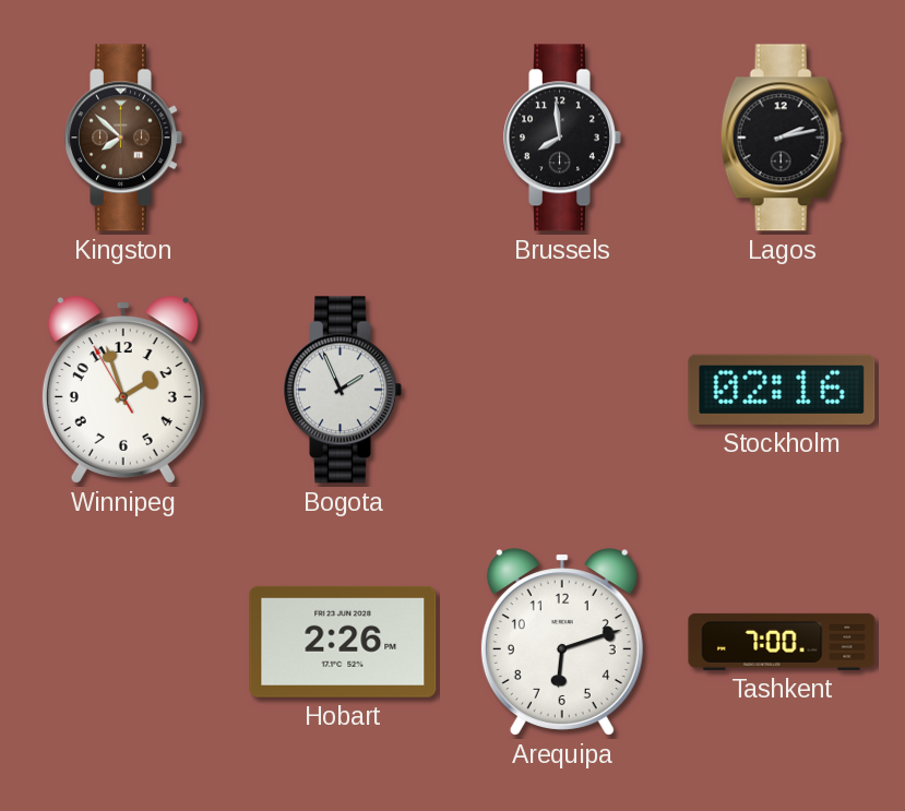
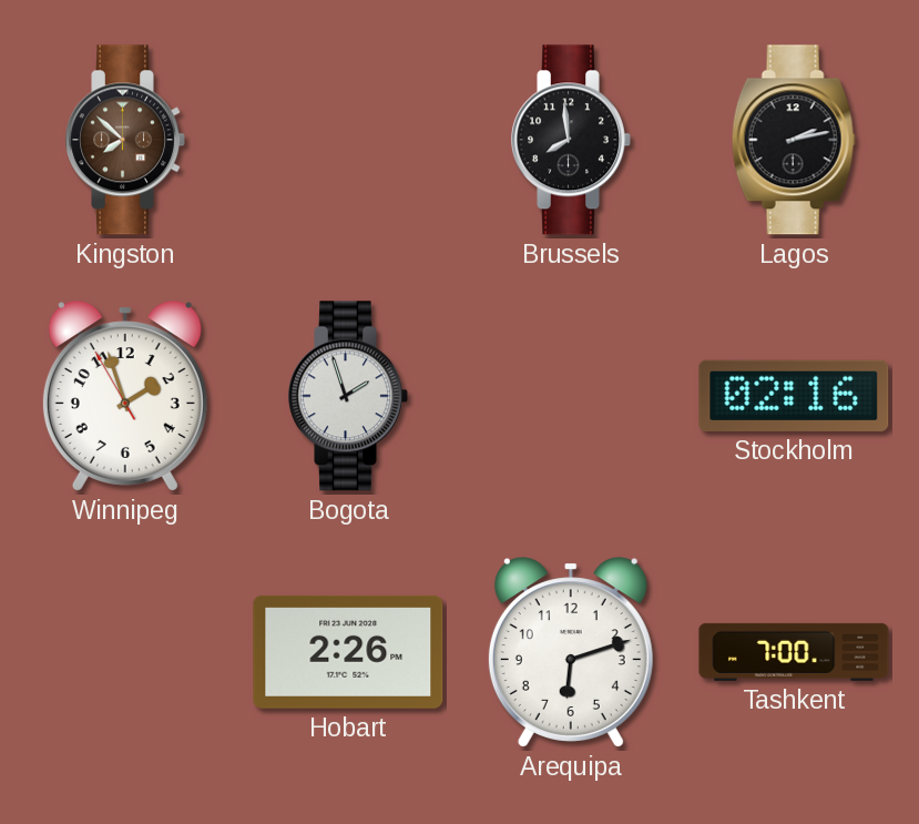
Bogota: 1:56 -> 1:57
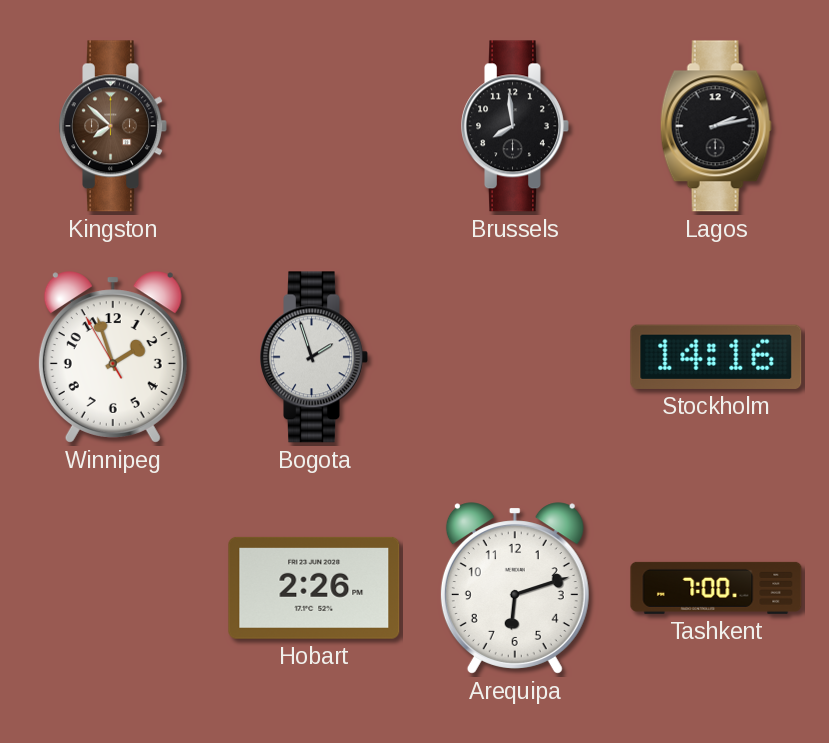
Stockholm: 02:16 -> 14:16
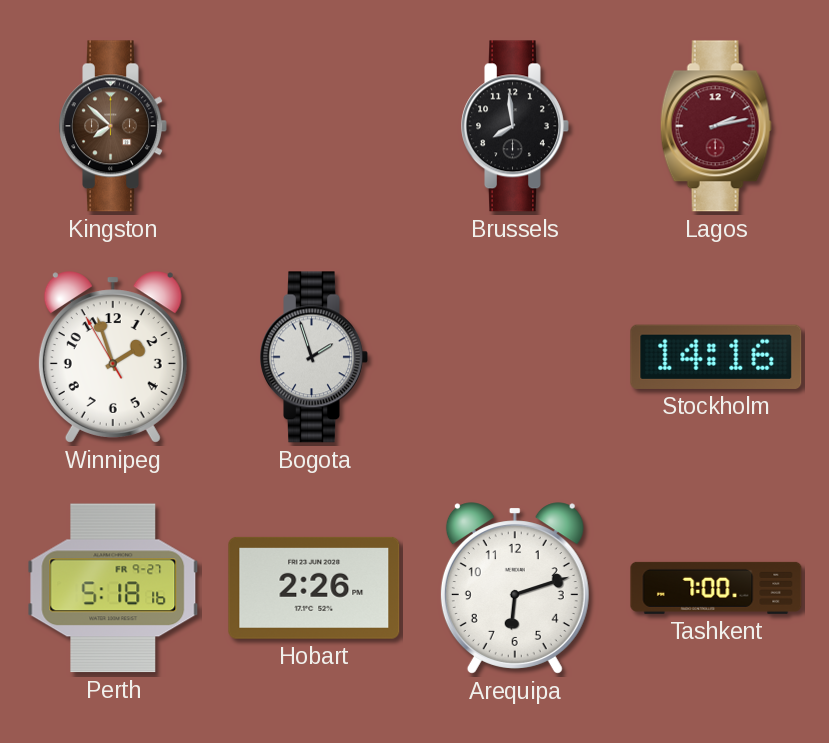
Lagos dial: black -> burgundy
Perth: none -> 5:18
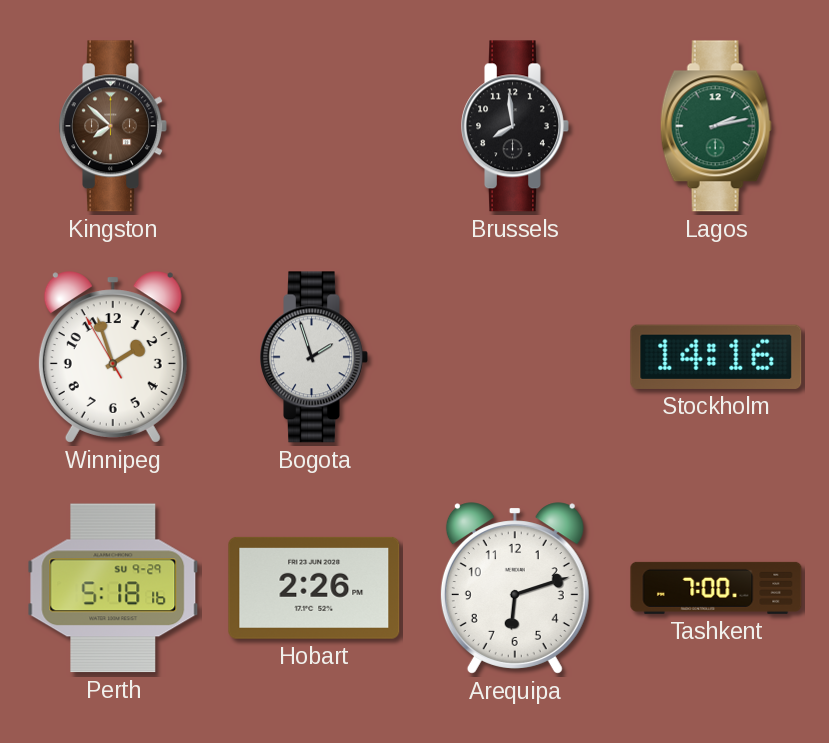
Lagos dial: burgundy -> green
Perth date: FR 9-27 -> SU 9-29
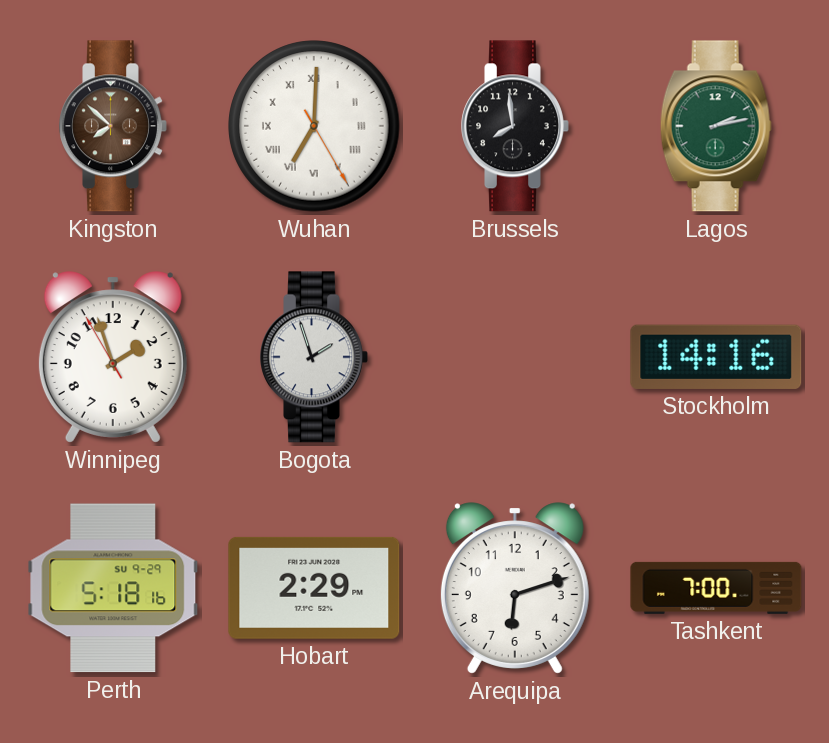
Wuhan: none -> 7:00
Hobart: 2:26 -> 2:29
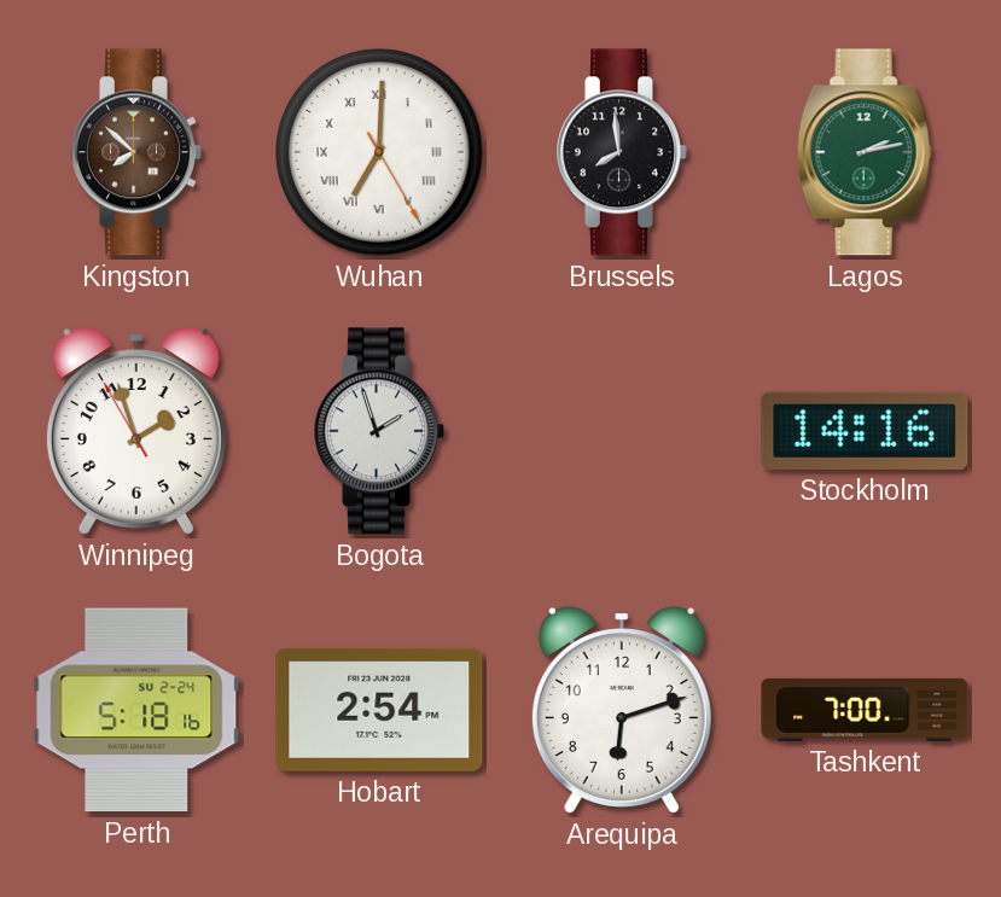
Perth date: SU 9-29 -> SU 2-24
Hobart: 2:29 -> 2:54
